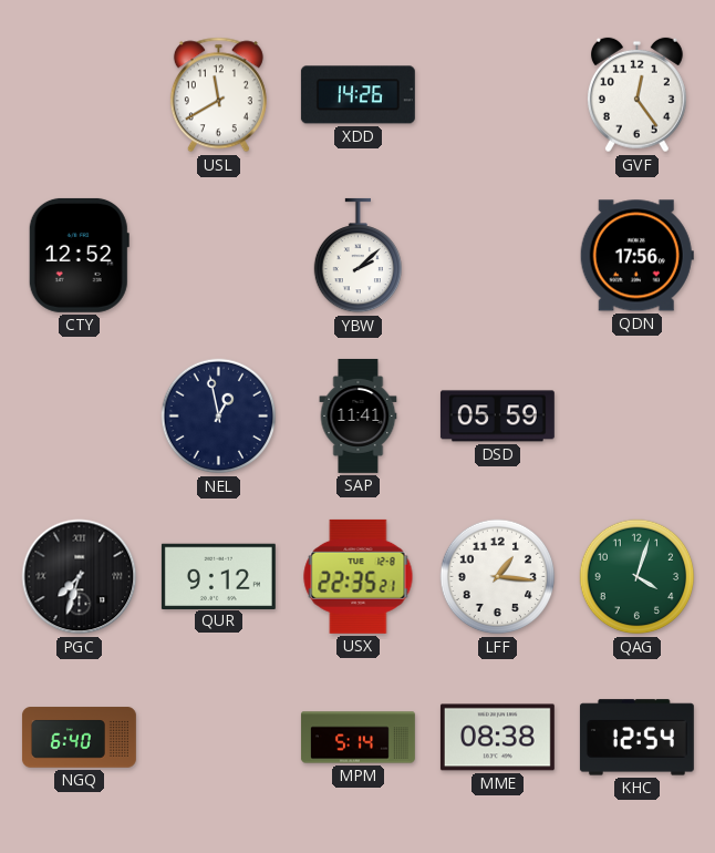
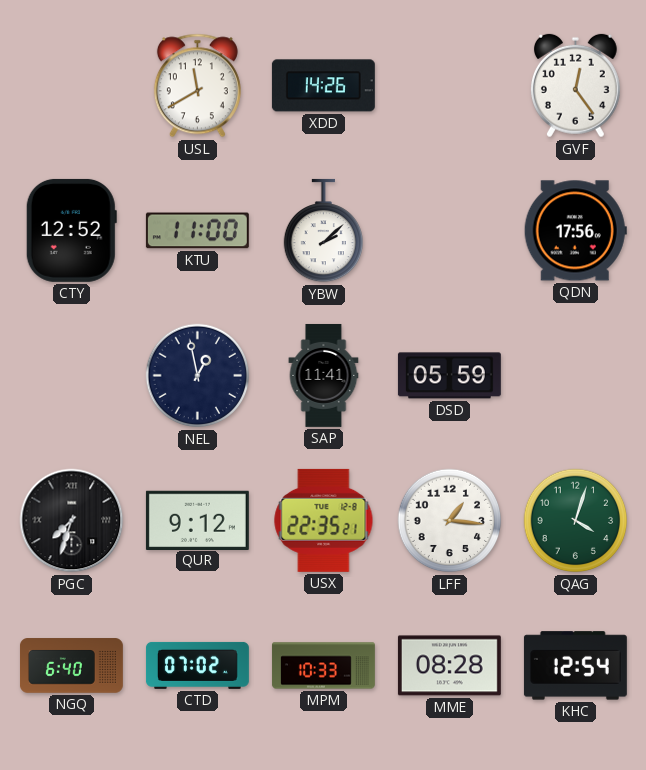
KTU: none -> 11:00
CTD: none -> 07:02
MPM: 5:14 -> 10:33
MME: 08:38 -> 08:28
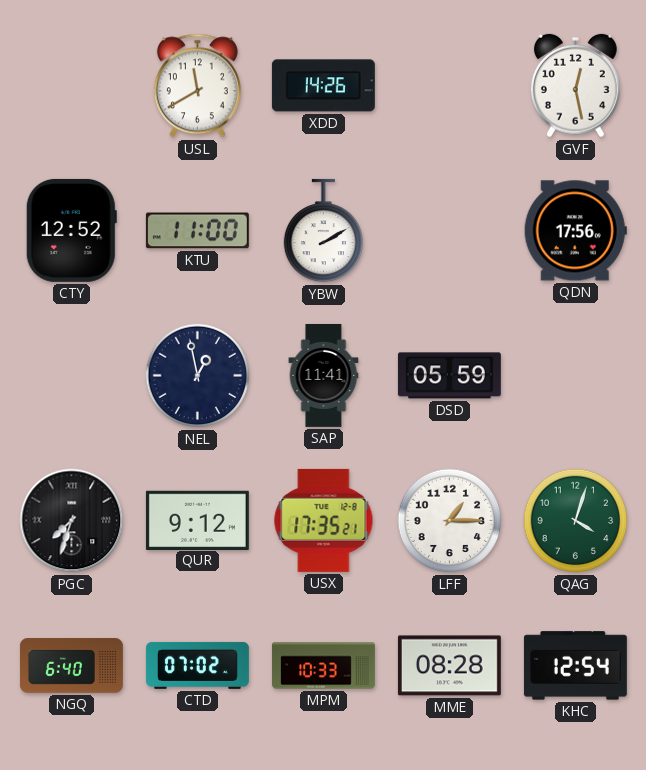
GVF: 12:24 -> 12:28
YBW: 2:08 -> 2:10
USX: 22:35 -> 17:35
LFF: 1:16 -> 1:15
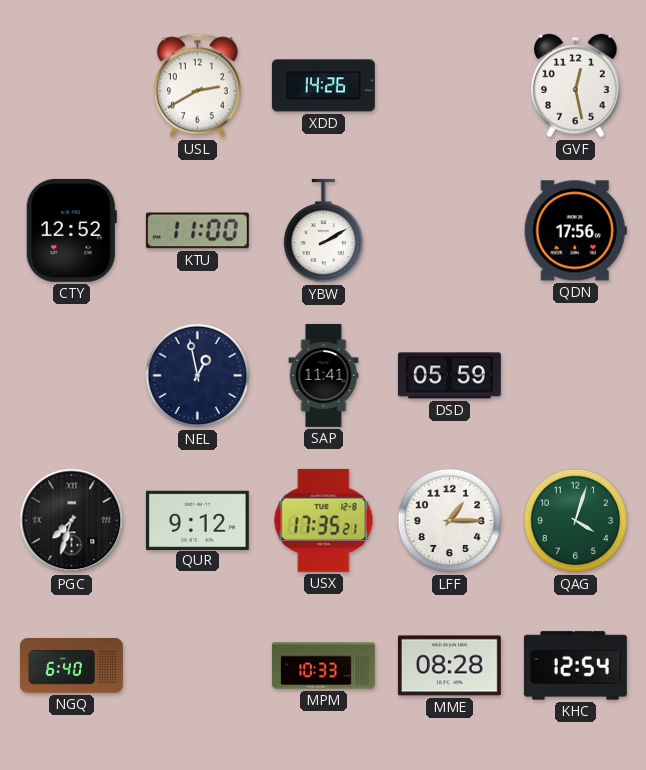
USL: 11:40 -> 2:40
CTD: 07:02 -> none
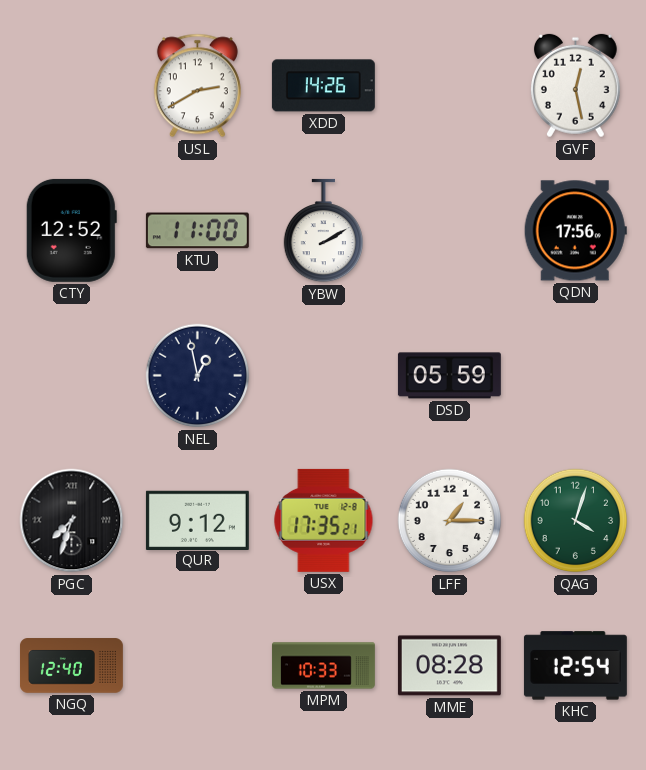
SAP: 11:41 -> none
NGQ: 6:40 -> 12:40
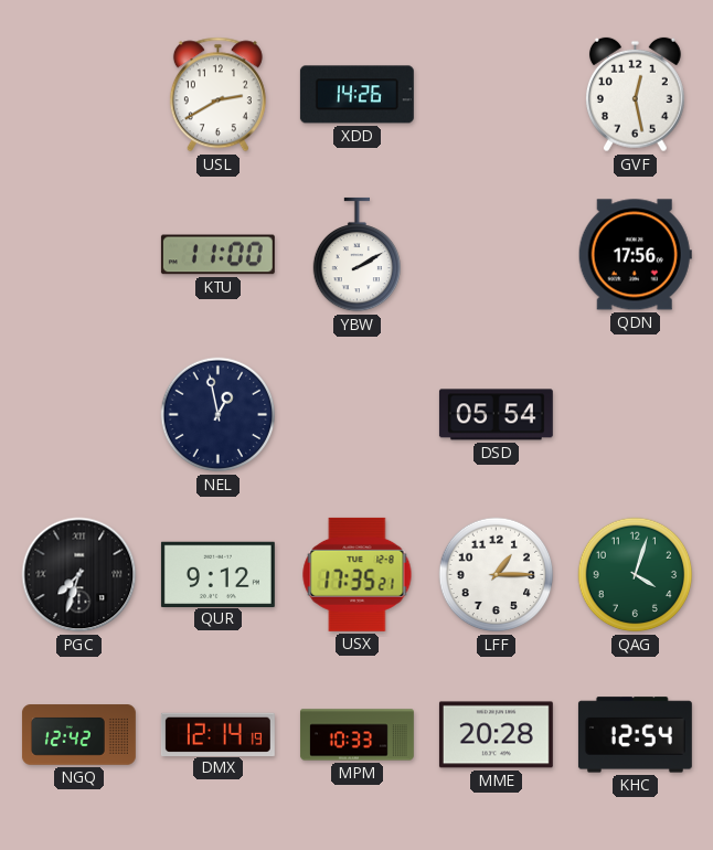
CTY: 12:52 -> none
DSD: 05:59 -> 05:54
NGQ: 12:40 -> 12:42
DMX: none -> 12:14
MME: 08:28 -> 20:28
